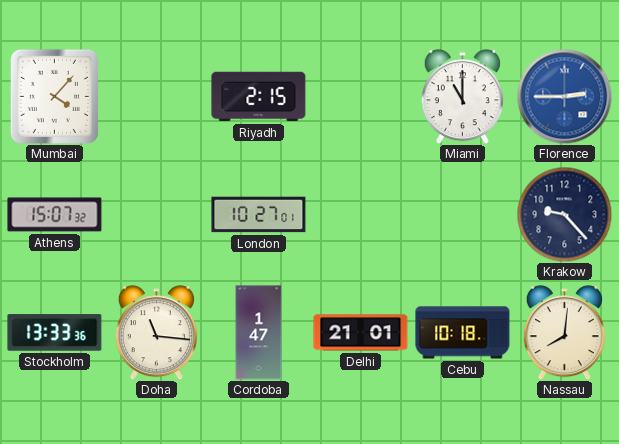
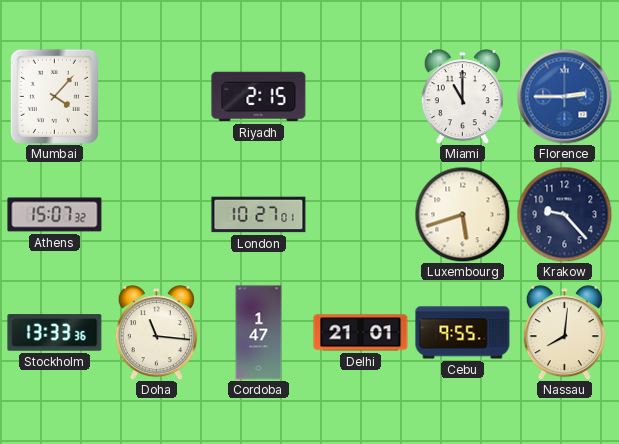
Luxembourg: none -> 5:42
Cebu: 10:18 -> 9:55
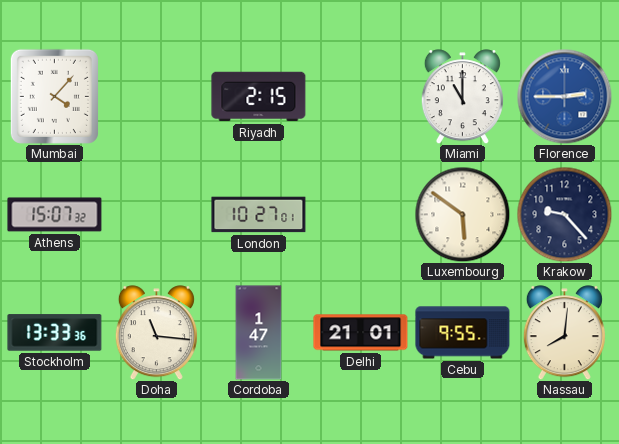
Luxembourg: 5:42 -> 5:51
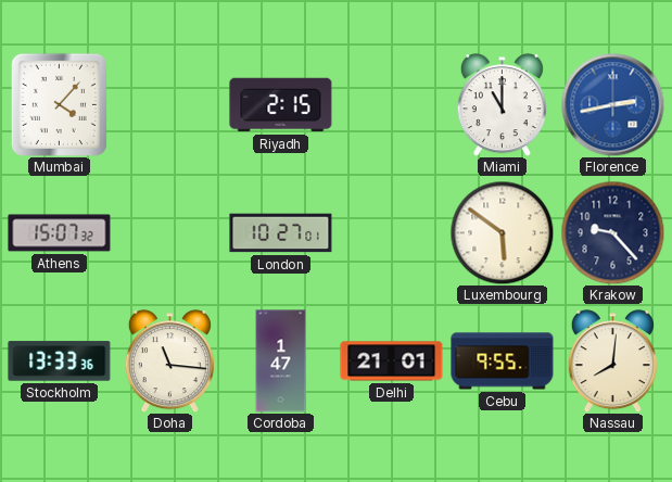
Florence: 2:45 -> 2:43
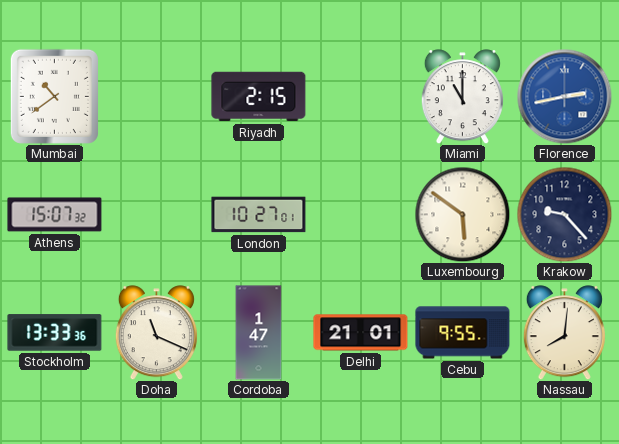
Mumbai: 4:07 -> 10:39
Doha: 11:16 -> 11:19
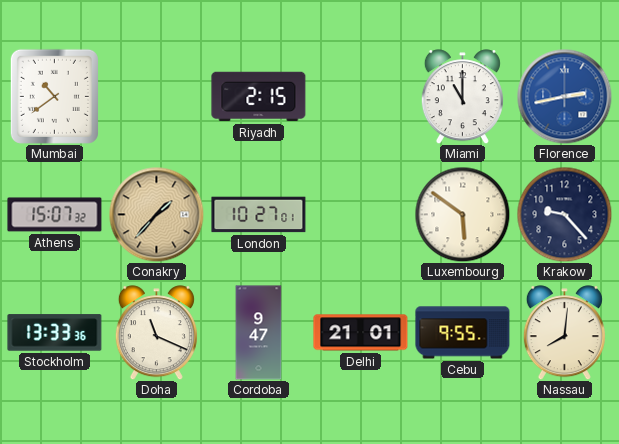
Conakry: none -> 1:37
Cordoba: 1:47 -> 9:47
